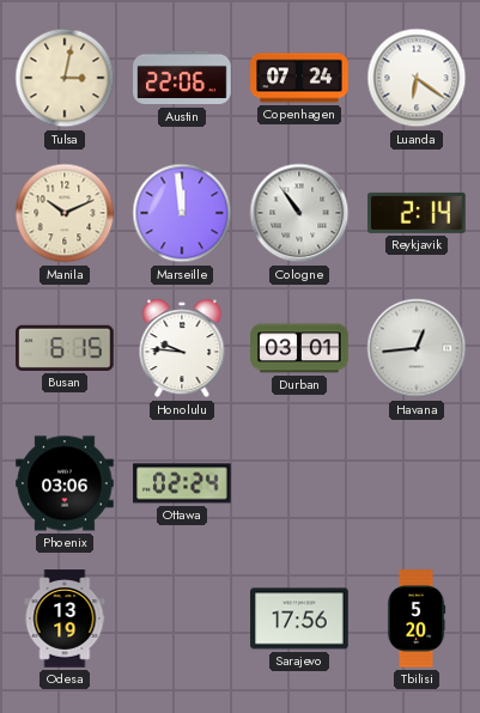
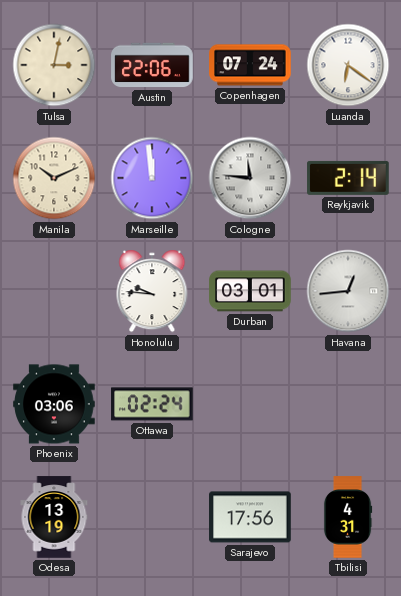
Cologne: 10:54 -> 11:46
Busan: 6:15 -> none
Tbilisi: 5:20 -> 4:31
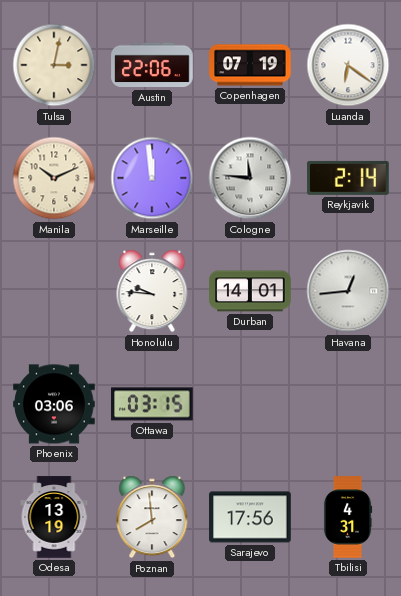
Copenhagen: 07:24 -> 07:19
Durban: 03:01 -> 14:01
Ottawa: 02:24 -> 03:15
Poznan: none -> 7:59
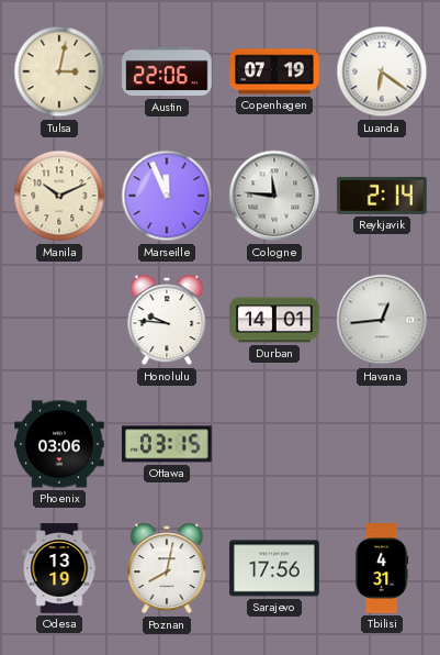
Marseille: 11:59 -> 11:56
Poznan: 7:59 -> 8:02
